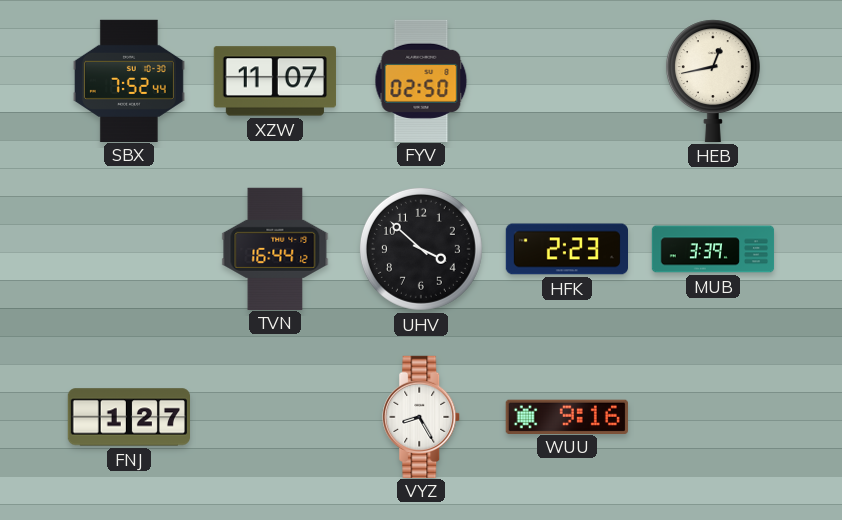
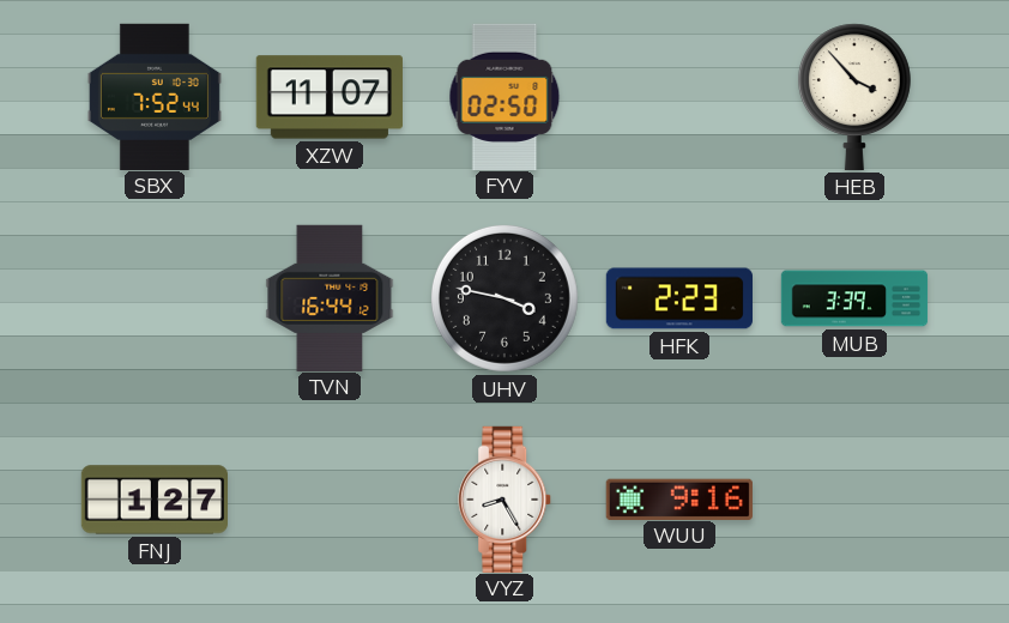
HEB: 12:43 -> 3:53
UHV: 3:52 -> 3:47
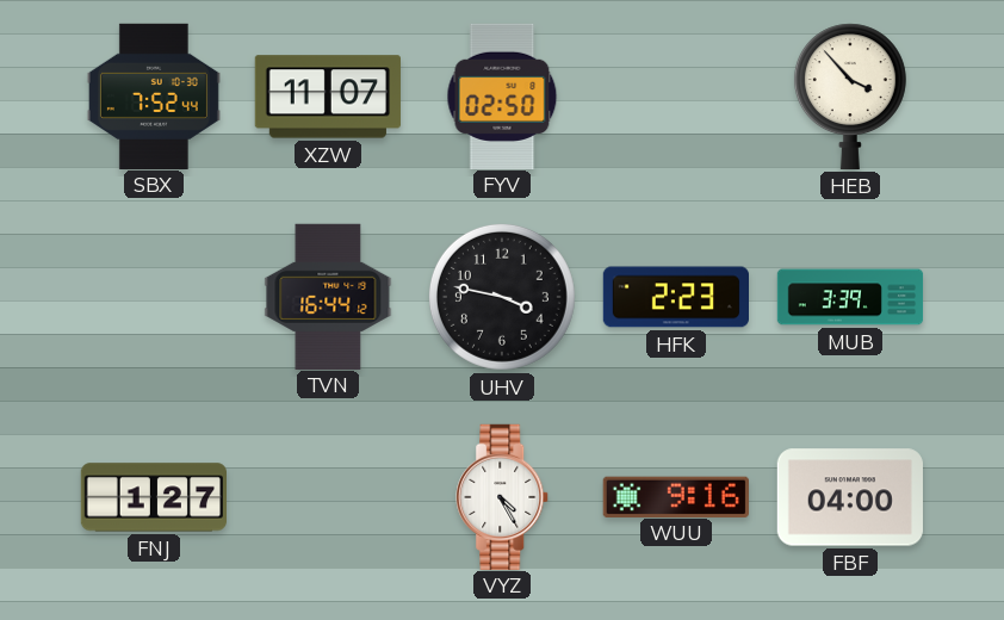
VYZ: 8:25 -> 4:25
FBF: none -> 04:00
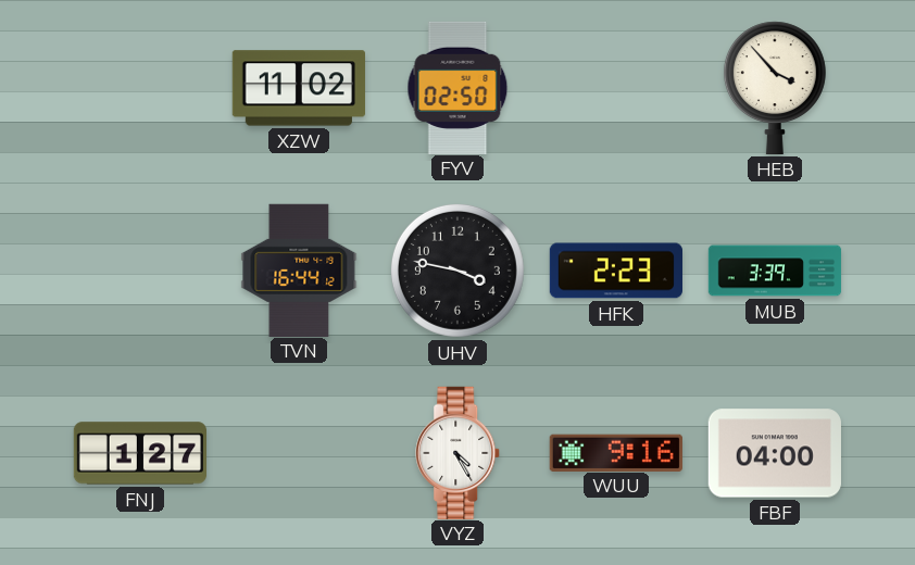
SBX: 7:52 -> none
XZW: 11:07 -> 11:02
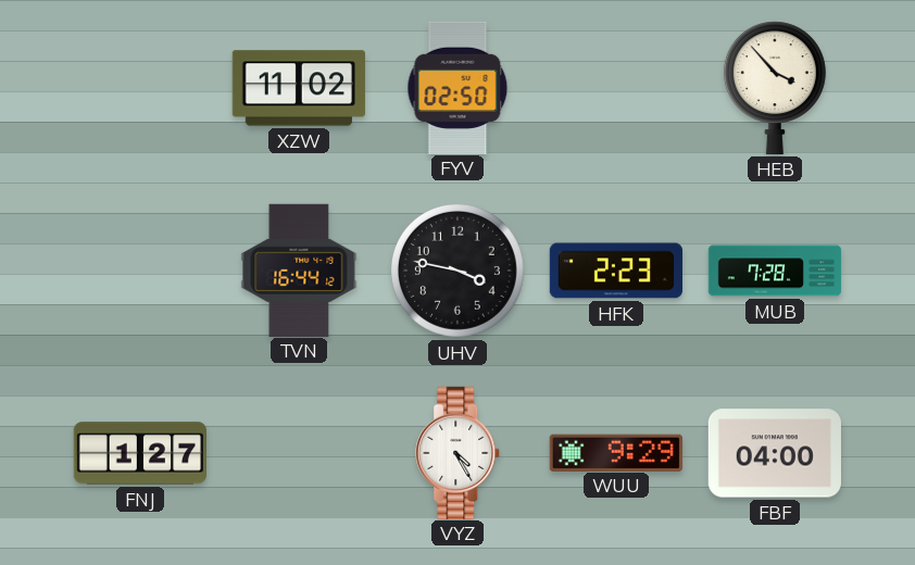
MUB: 3:39 -> 7:28
WUU: 9:16 -> 9:29
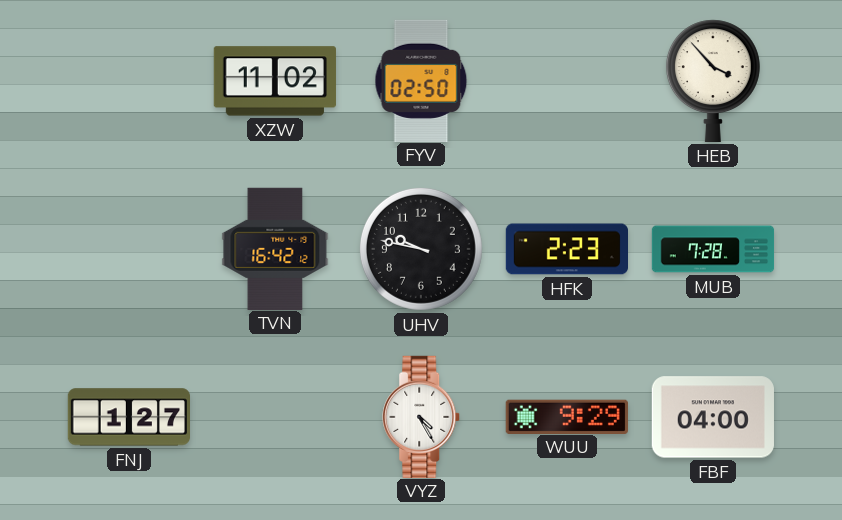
TVN: 16:44 -> 16:42
UHV: 3:47 -> 9:47
